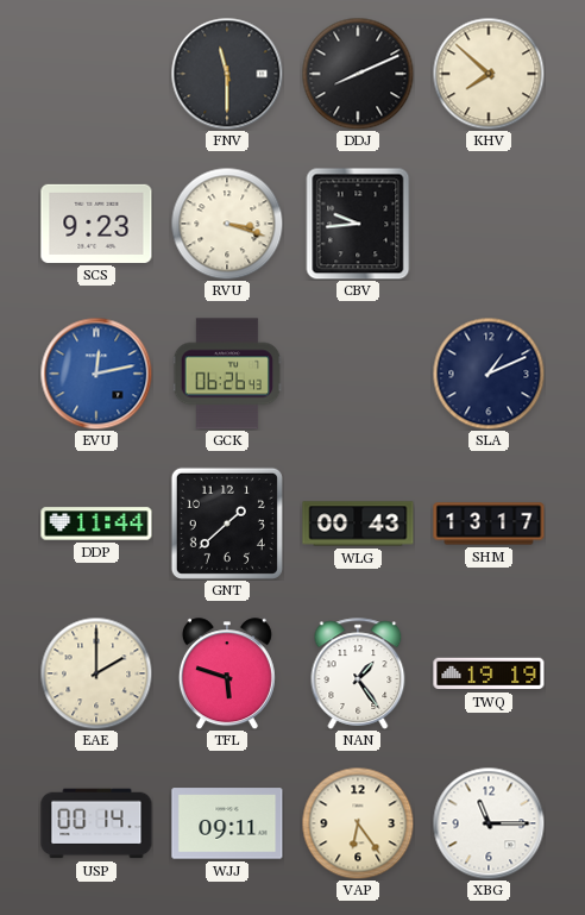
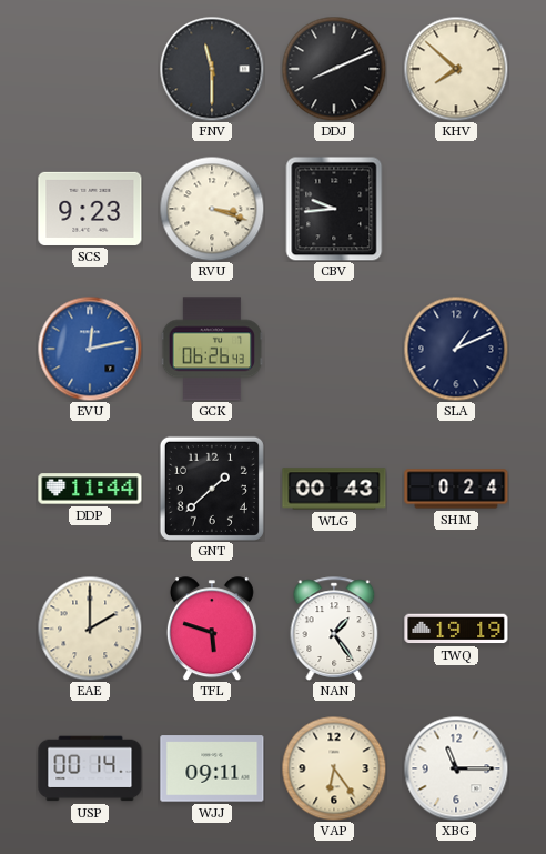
SHM: 13:17 -> 0:24
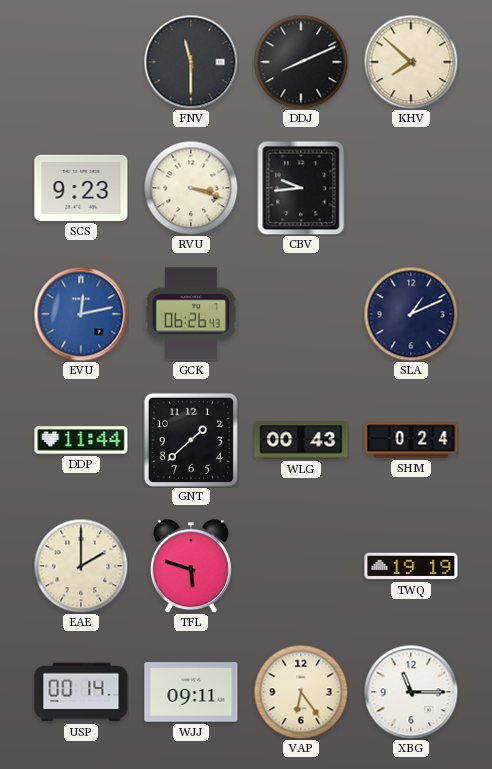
NAN: 1:24 -> none
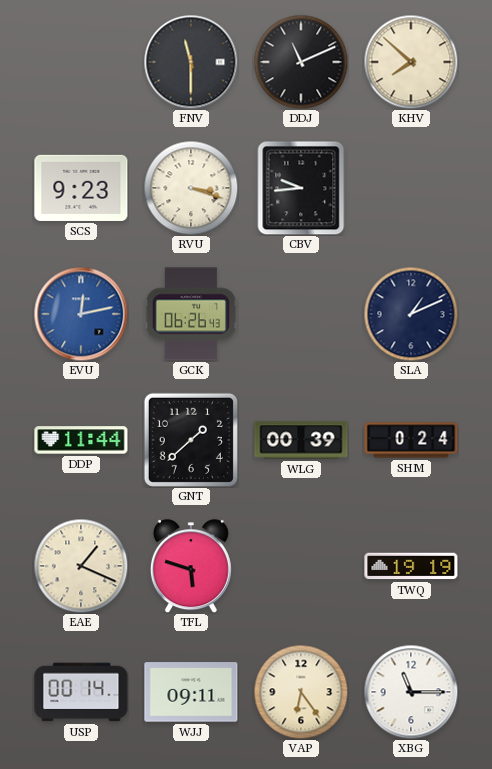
DDJ: 8:11 -> 11:11
WLG: 00:43 -> 00:39
EAE: 2:00 -> 1:19
